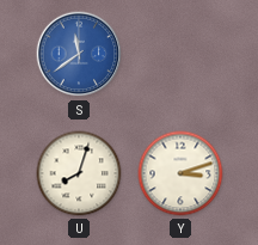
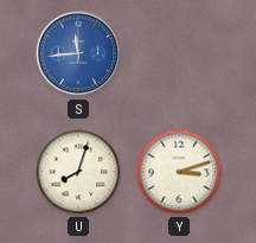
S: 11:39 -> 11:44
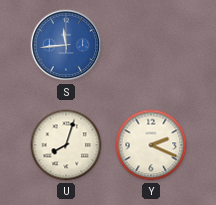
Y: 3:12 -> 2:19
